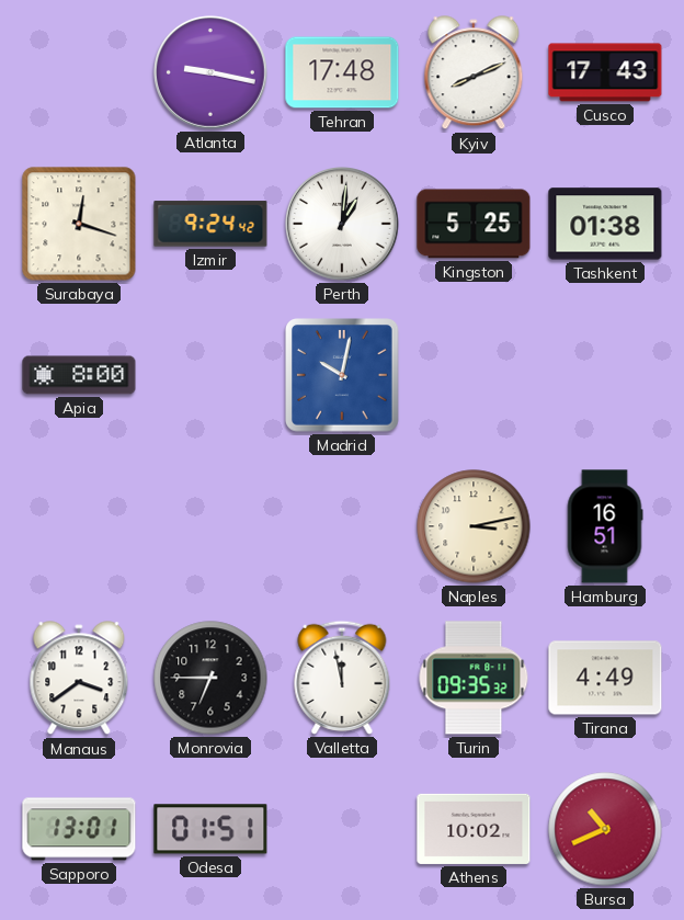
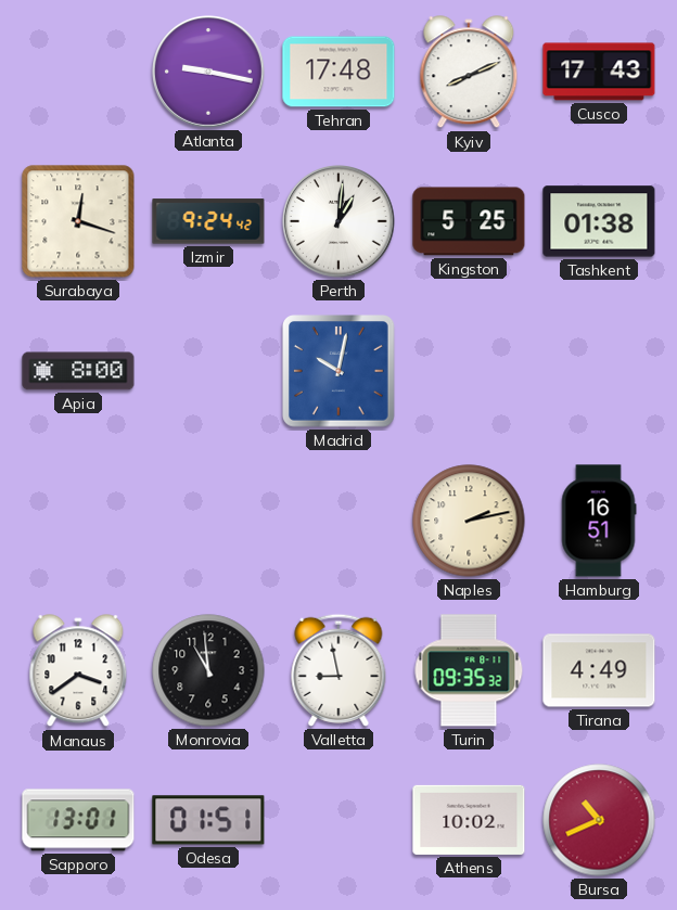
Naples: 3:13 -> 2:13
Monrovia: 6:45 -> 10:59
Valletta: 11:58 -> 8:58
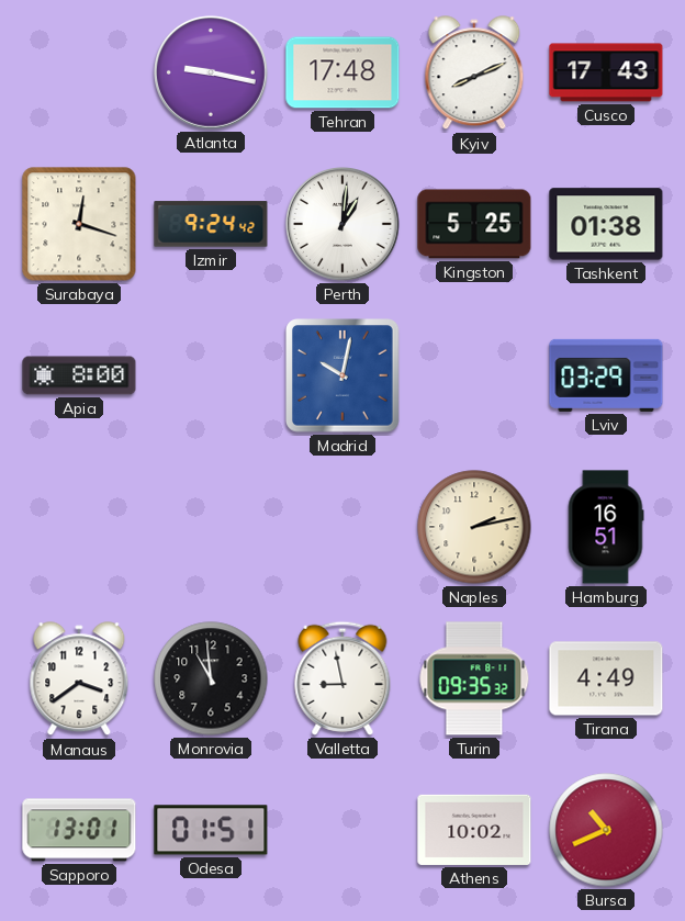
Lviv: none -> 03:29
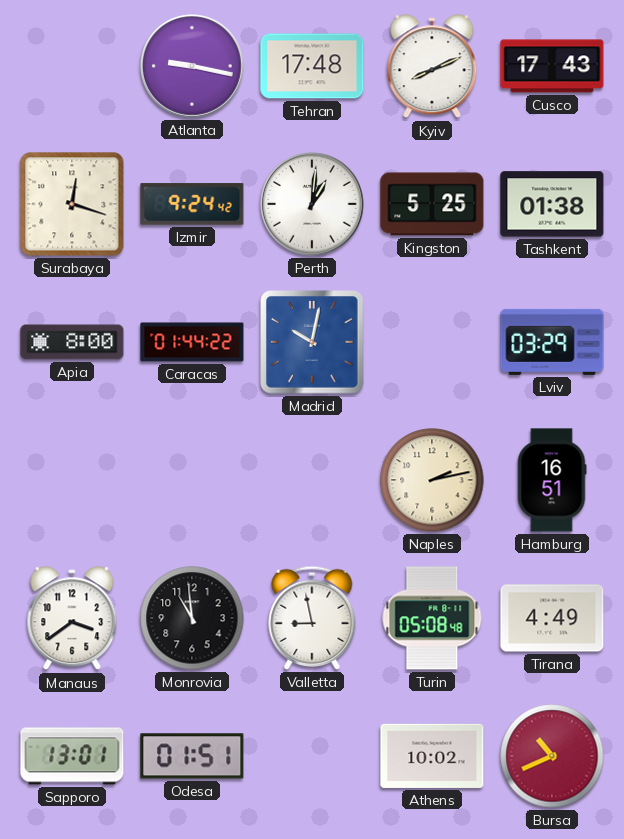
Caracas: none -> 01:44
Turin: 09:35 -> 05:08
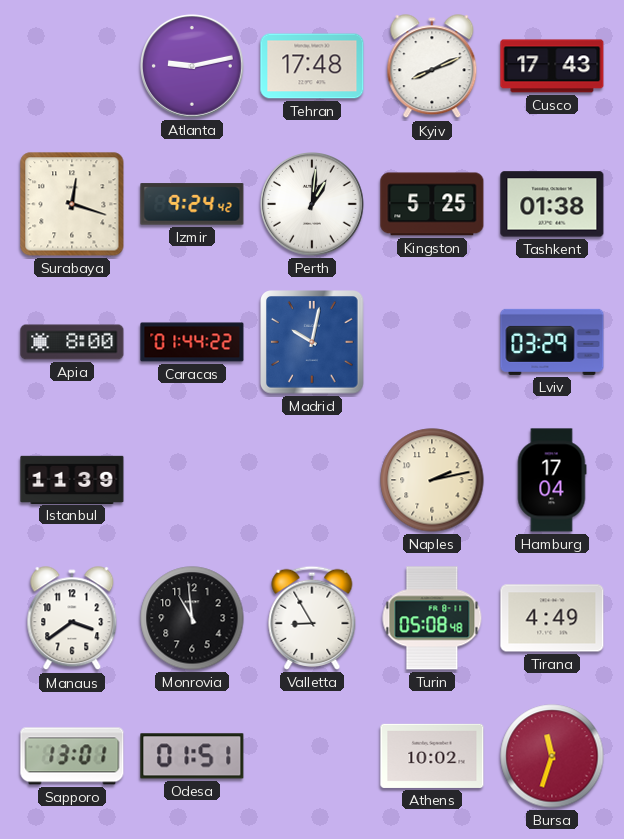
Atlanta: 9:17 -> 9:13
Istanbul: none -> 11:39
Hamburg: 16:51 -> 17:04
Valletta: 8:58 -> 8:55
Bursa: 10:41 -> 11:33
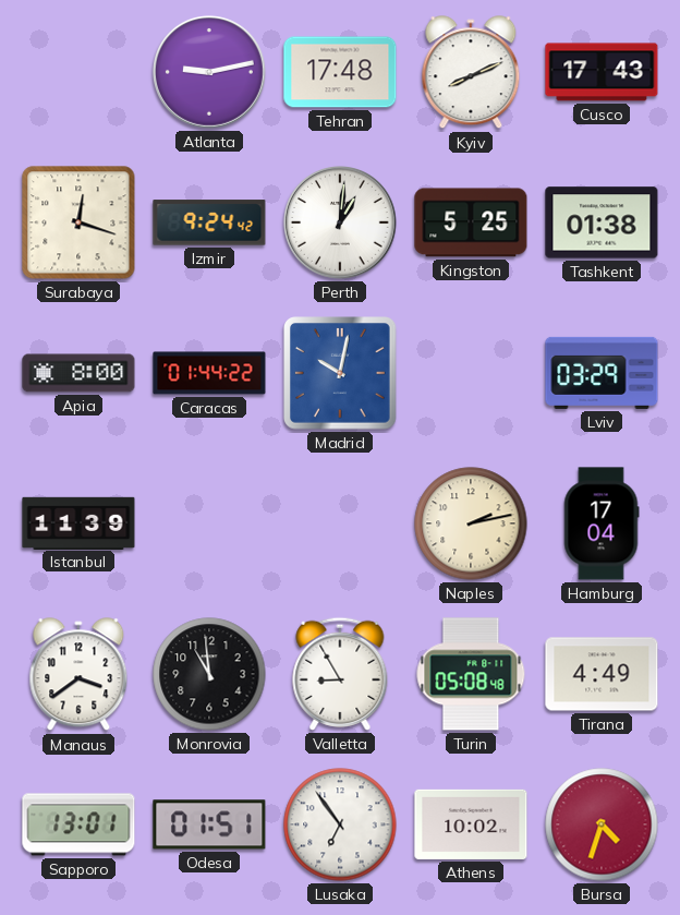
Lusaka: none -> 6:54
Bursa: 11:33 -> 4:33
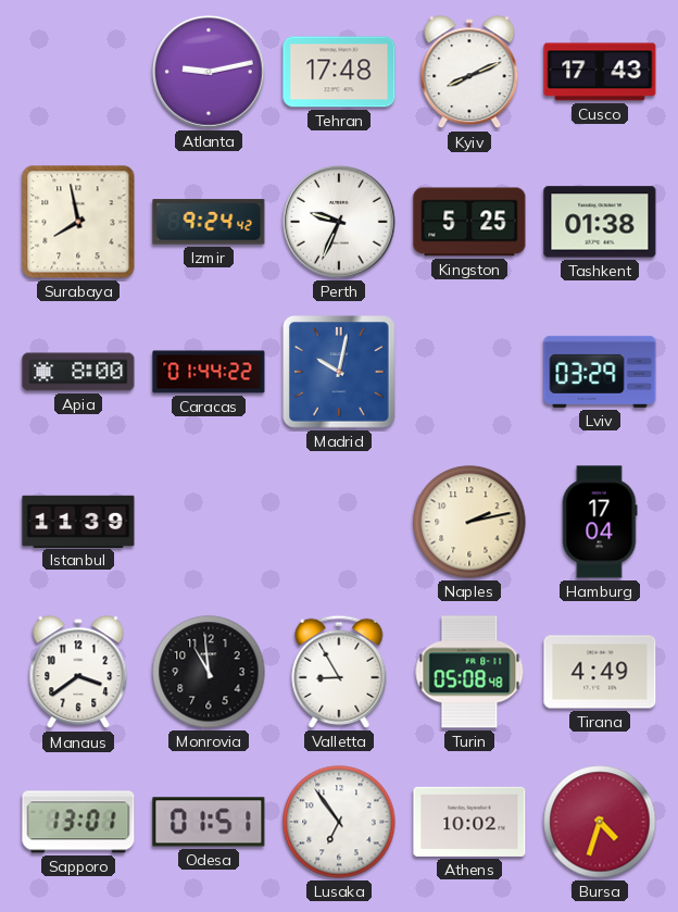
Surabaya: 12:18 -> 7:58
Perth: 1:01 -> 9:34
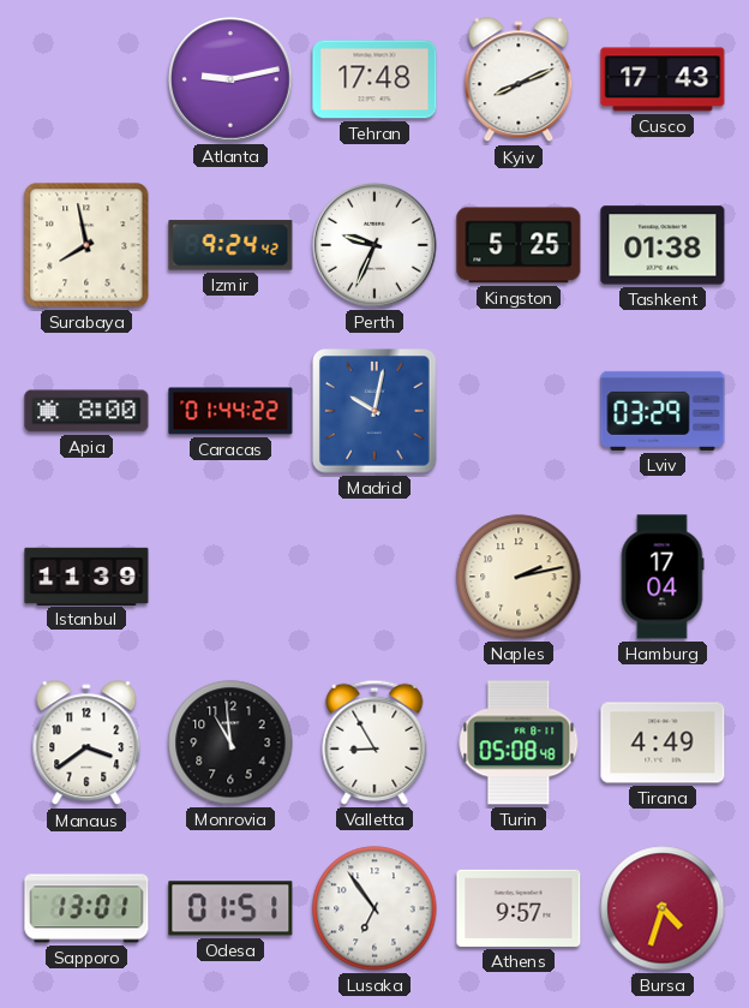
Athens: 10:02 -> 9:57
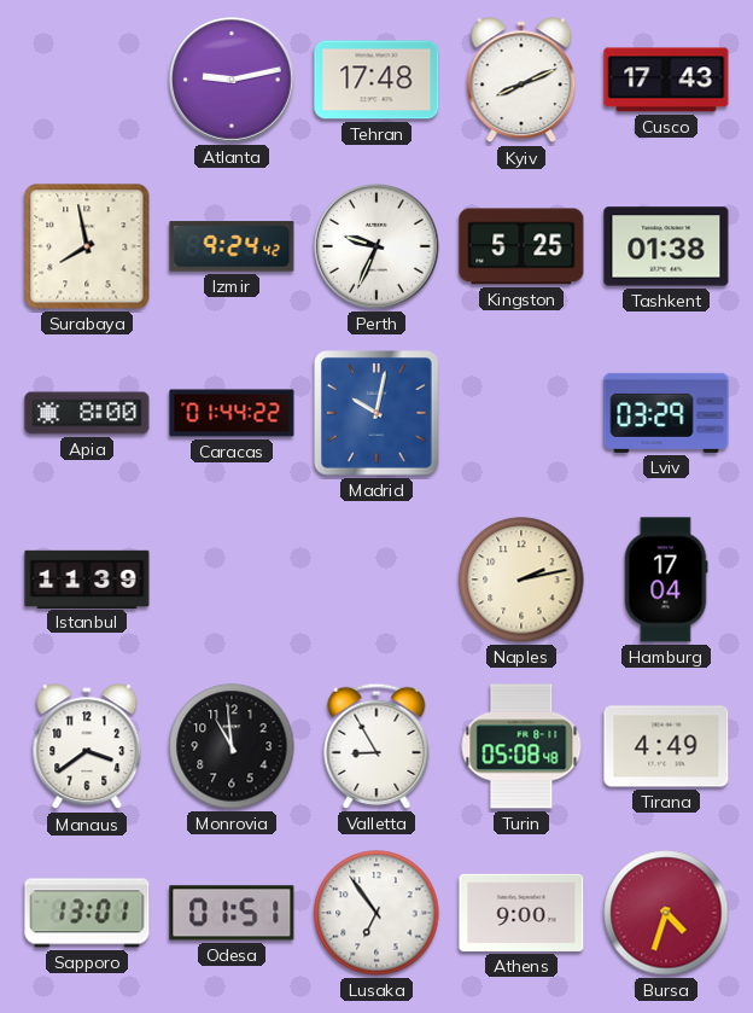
Athens: 9:57 -> 9:00
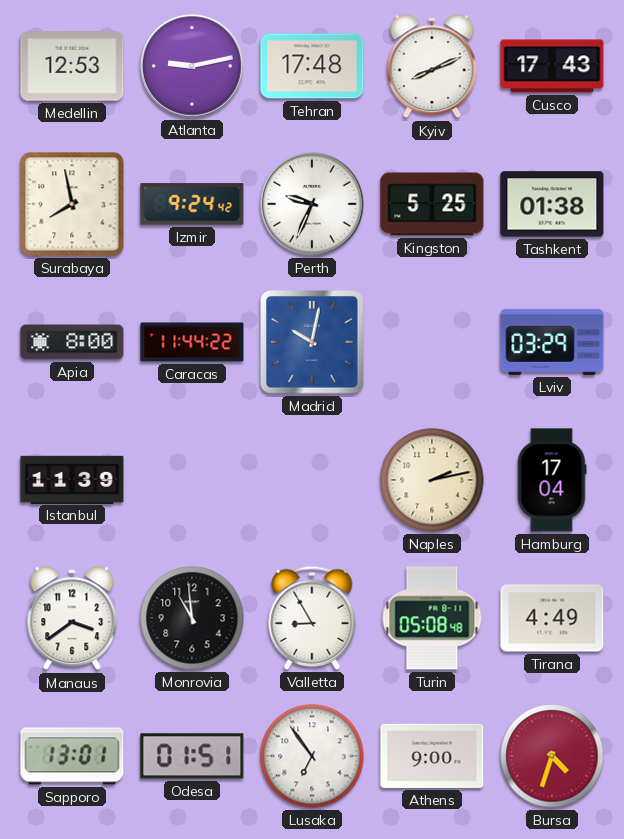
Medellin: none -> 12:53
Caracas: 01:44 -> 11:44
